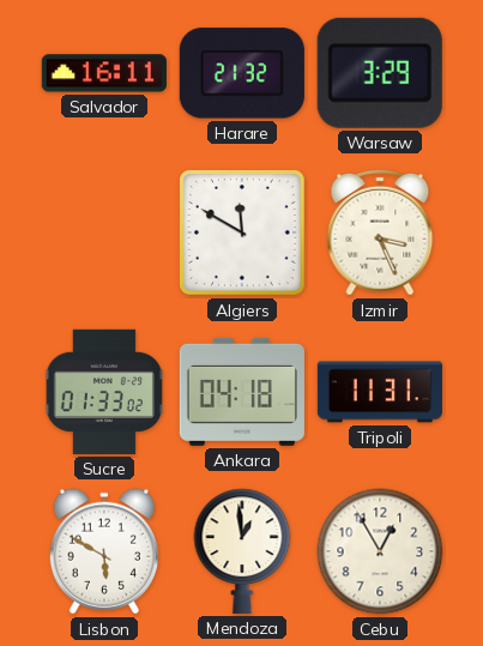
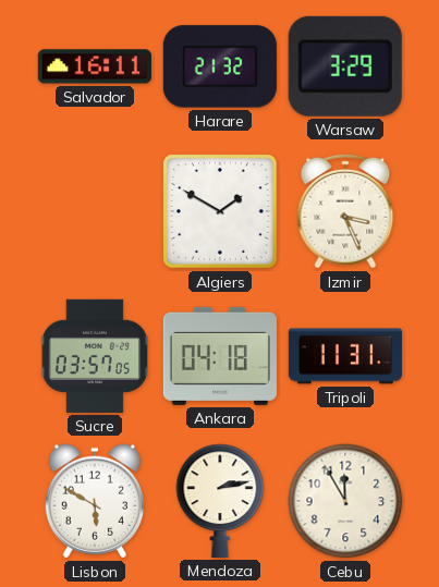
Algiers: 11:50 -> 1:50
Sucre: 01:33 -> 03:57
Mendoza: 12:59 -> 2:13
Cebu: 12:55 -> 11:55
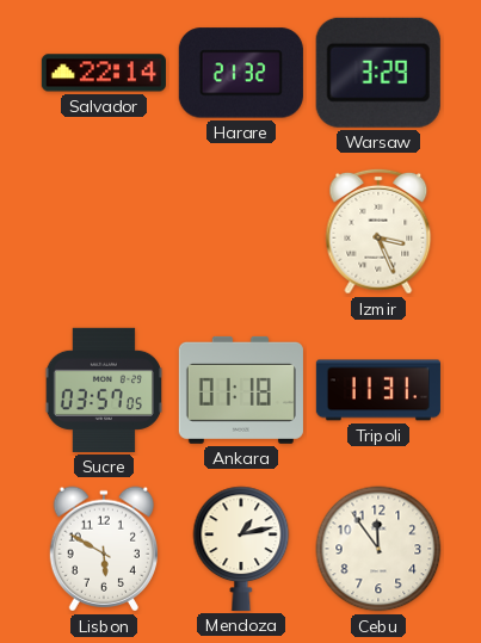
Salvador: 16:11 -> 22:14
Algiers: 1:50 -> none
Ankara: 04:18 -> 01:18
Mendoza: 2:13 -> 1:13
Cebu: 11:55 -> 11:54
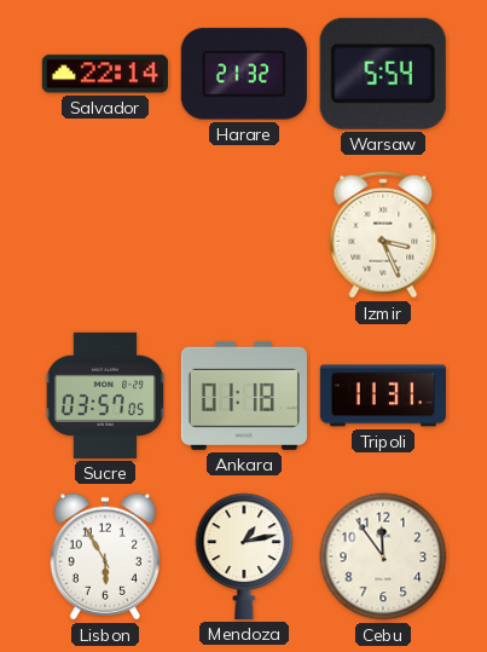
Warsaw: 3:29 -> 5:54
Lisbon: 5:50 -> 5:55
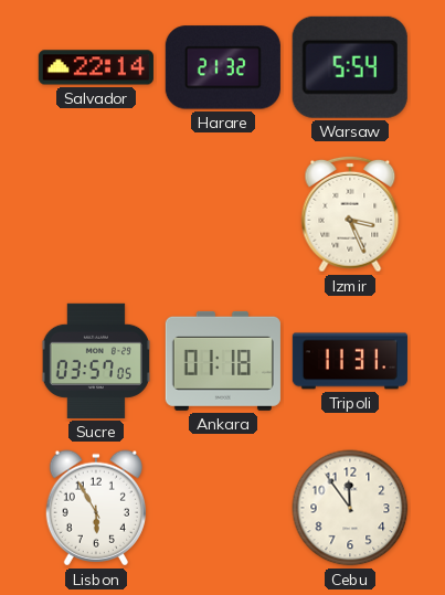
Mendoza: 1:13 -> none
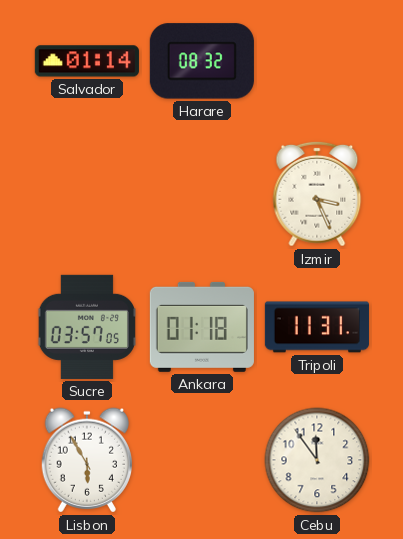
Salvador: 22:14 -> 01:14
Harare: 21:32 -> 08:32
Warsaw: 5:54 -> none
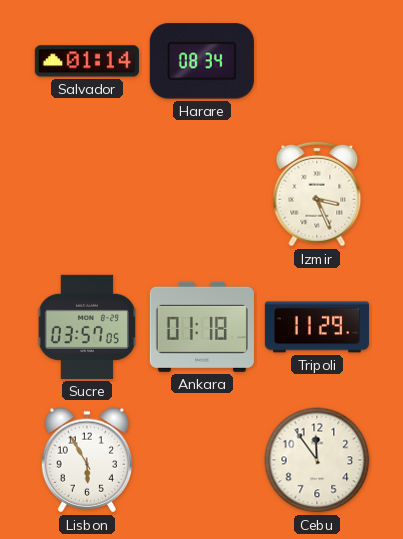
Harare: 08:32 -> 08:34
Tripoli: 11:31 -> 11:29
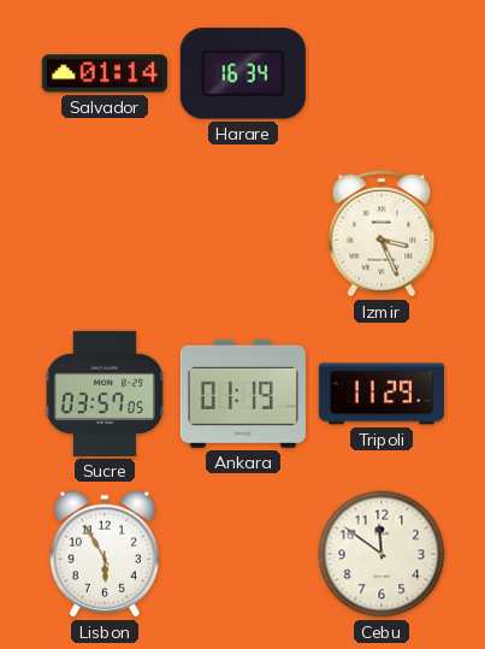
Harare: 08:34 -> 16:34
Ankara: 01:18 -> 01:19
Cebu: 11:54 -> 11:51
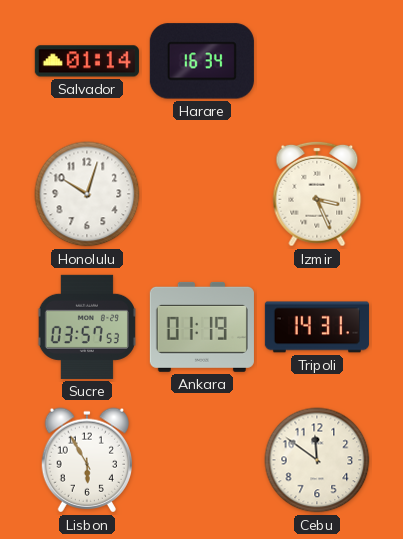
Honolulu: none -> 10:03
Sucre: 03:57:05 -> 03:57:53
Tripoli: 11:29 -> 14:31
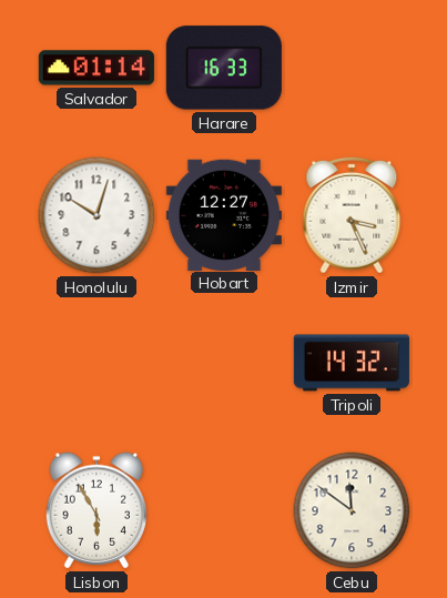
Harare: 16:34 -> 16:33
Hobart: none -> 12:27
Sucre: 03:57 -> none
Ankara: 01:19 -> none
Tripoli: 14:31 -> 14:32
